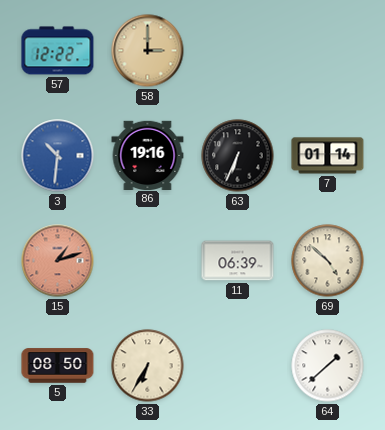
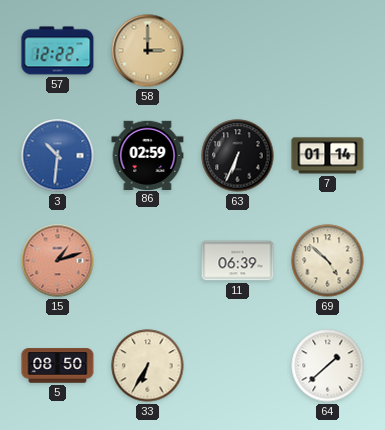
86: 19:16 -> 02:59
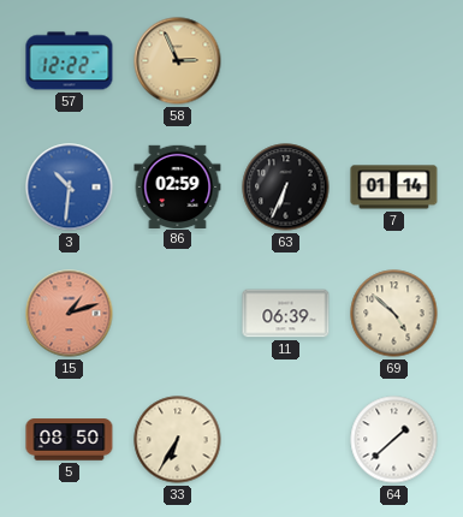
58: 3:00 -> 2:56
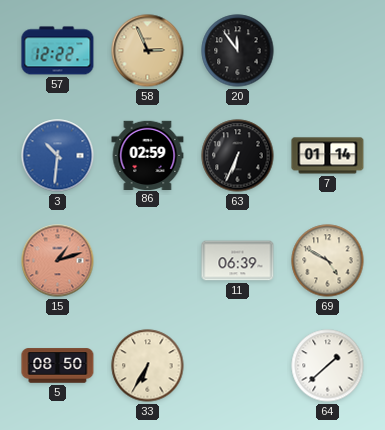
20: none -> 11:54
69: 4:52 -> 4:50
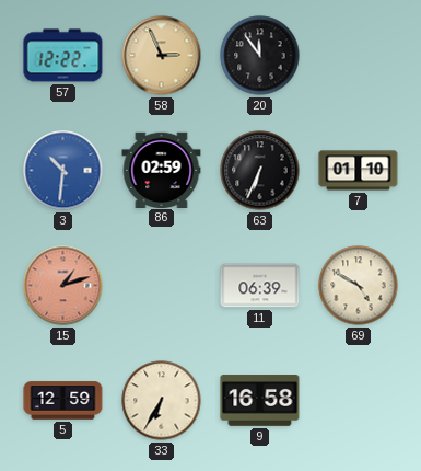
7: 01:14 -> 01:10
5: 08:50 -> 12:59
9: none -> 16:58
64: 1:38 -> none
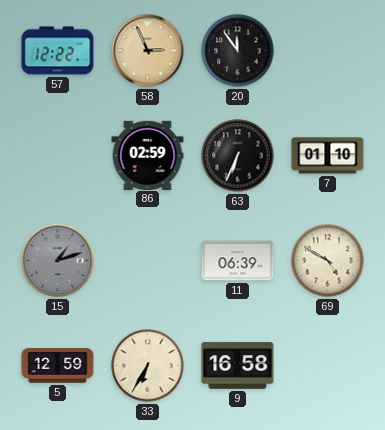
3: 10:31 -> none
15 dial: salmon -> grey
